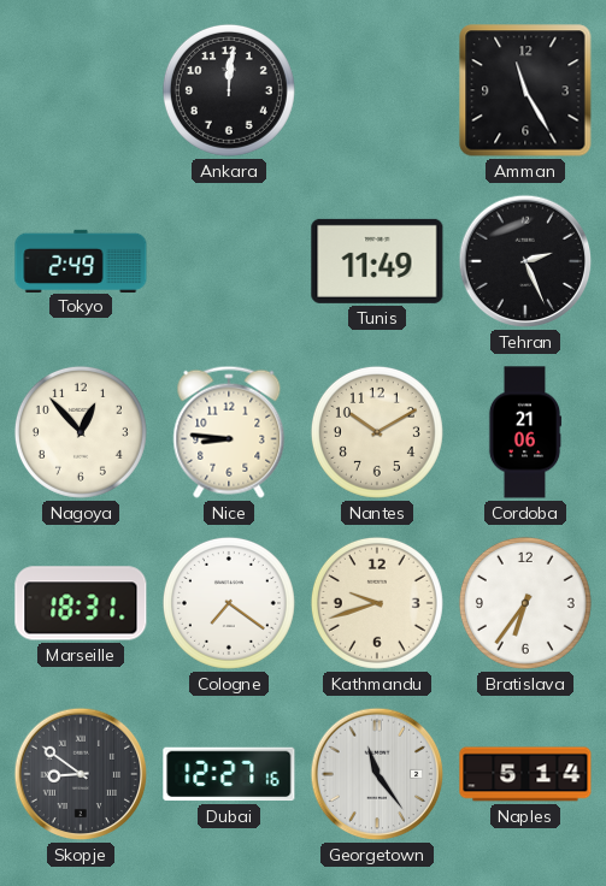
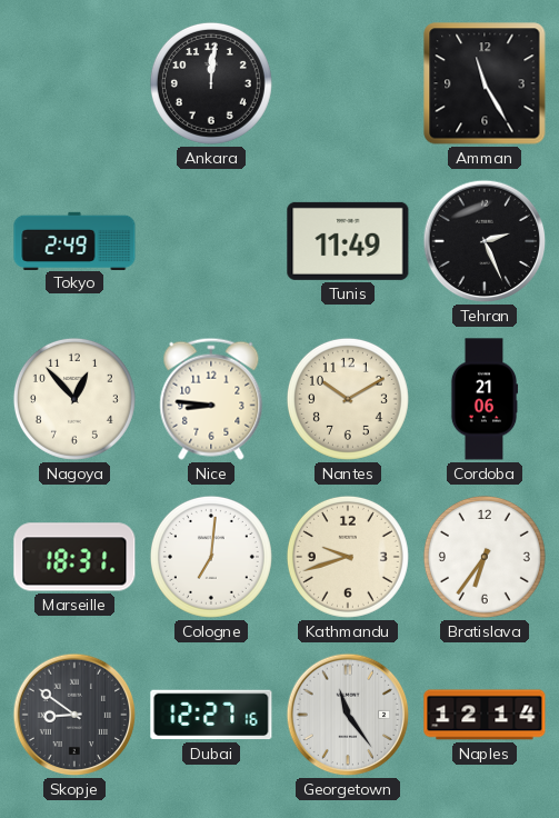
Cologne: 7:21 -> 7:01
Naples: 5:14 -> 12:14
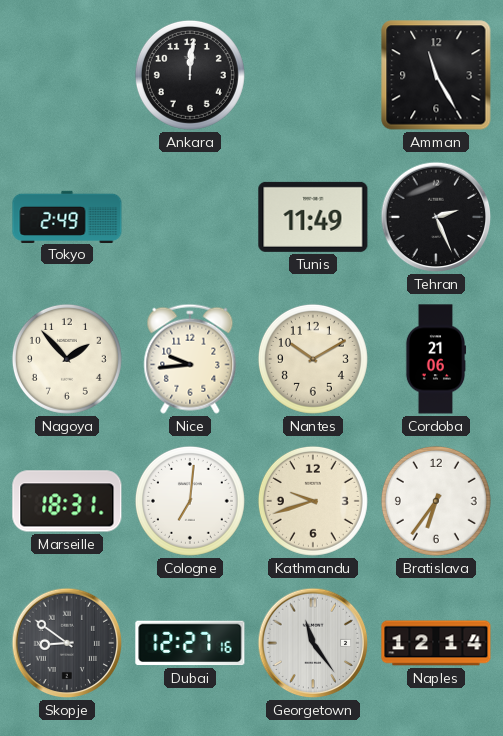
Nagoya: 12:53 -> 1:53
Nice: 8:46 -> 9:44
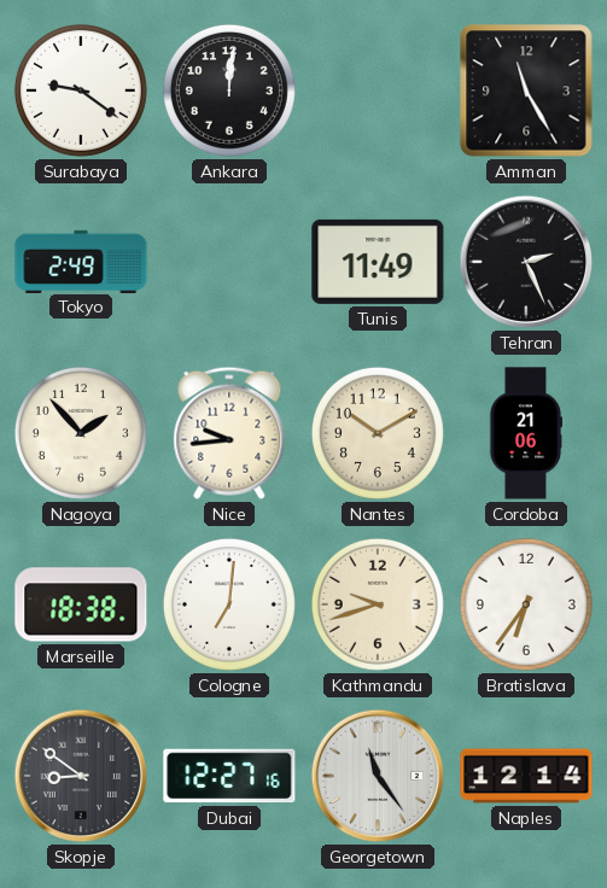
Surabaya: none -> 9:21
Marseille: 18:31 -> 18:38
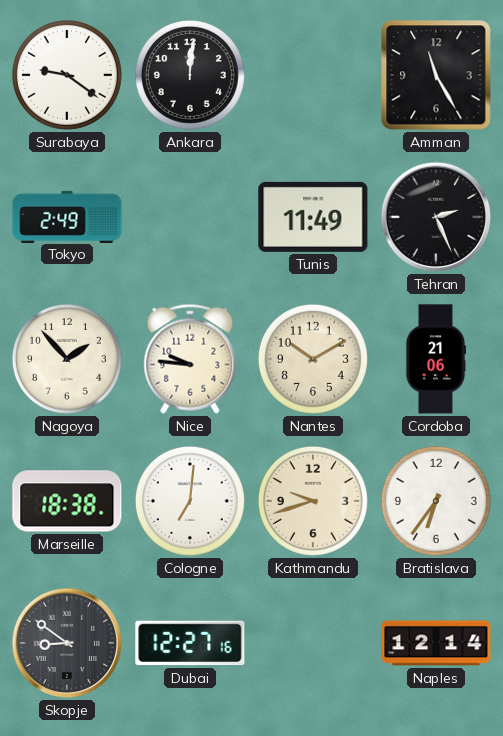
Nice: 9:44 -> 9:46
Georgetown: 11:24 -> none
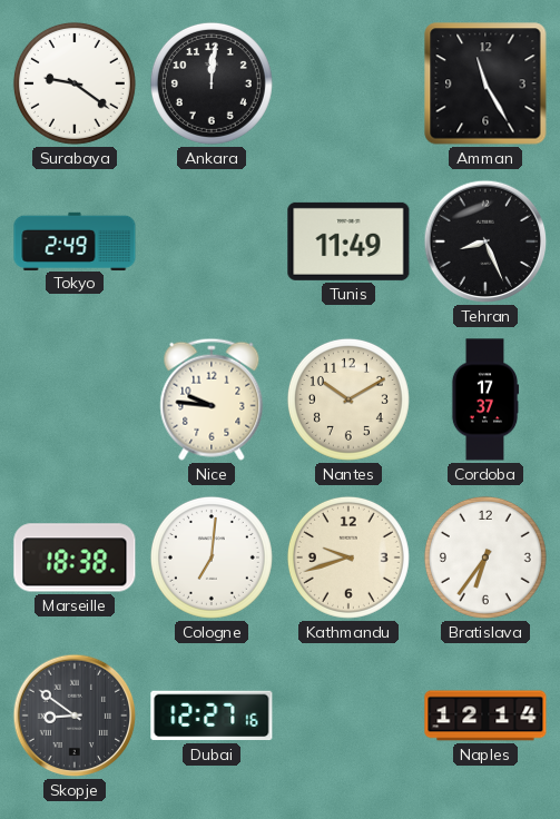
Tehran: 2:26 -> 8:26
Nagoya: 1:53 -> none
Cordoba: 21:06 -> 17:37
